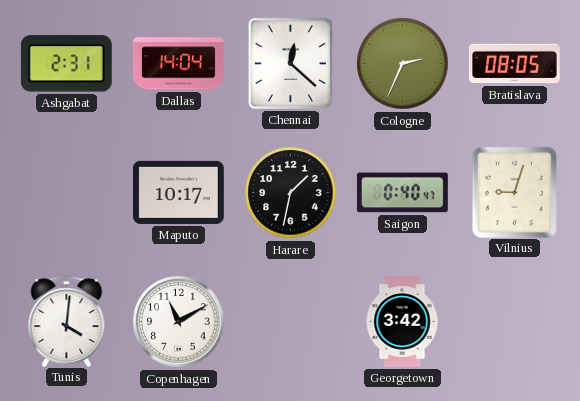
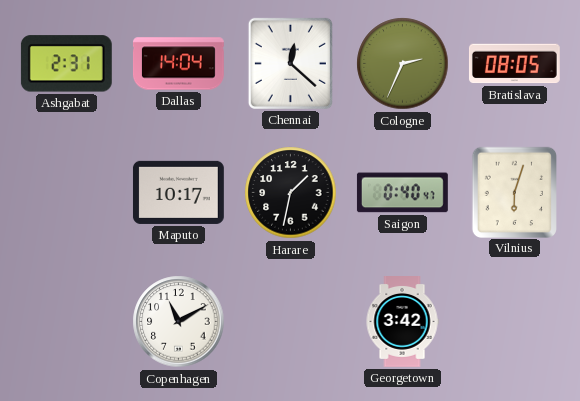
Vilnius: 9:03 -> 6:03
Tunis: 4:01 -> none
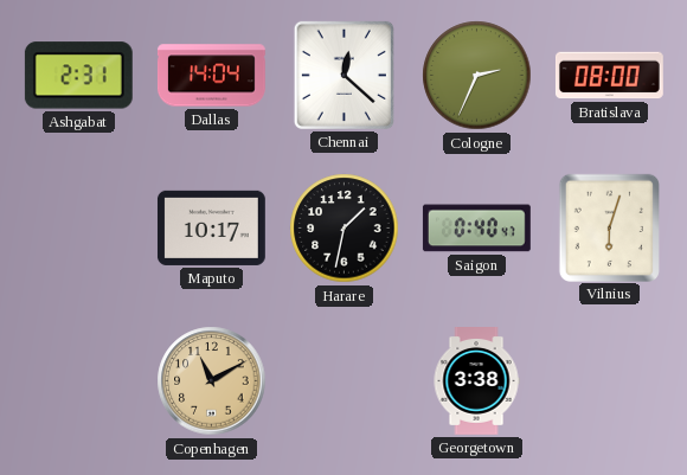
Bratislava: 08:05 -> 08:00
Copenhagen dial: white -> champagne
Georgetown: 3:42 -> 3:38
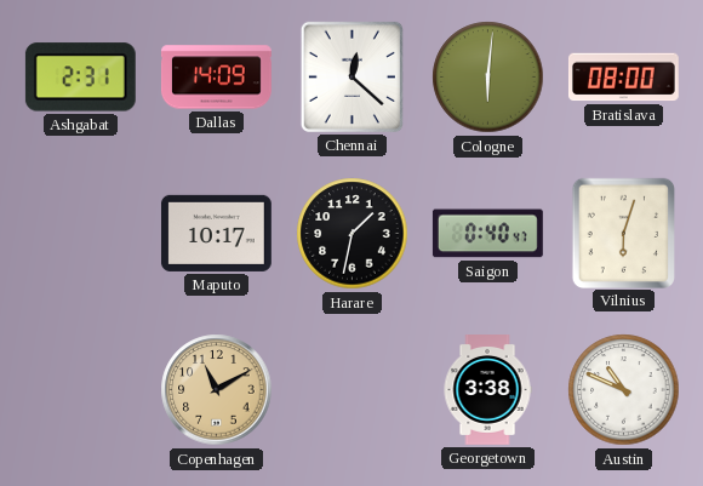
Dallas: 14:04 -> 14:09
Cologne: 2:34 -> 6:01
Austin: none -> 10:49
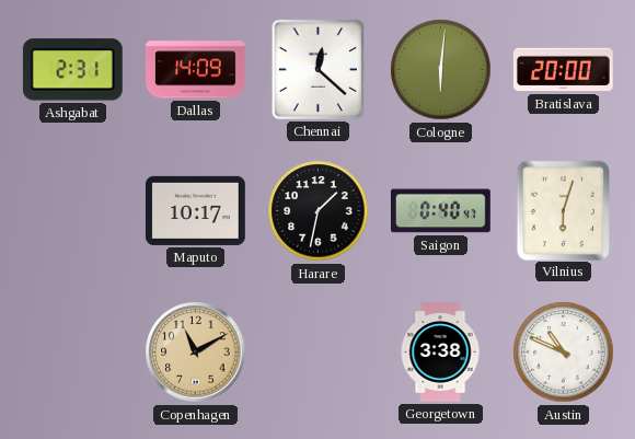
Bratislava: 08:00 -> 20:00
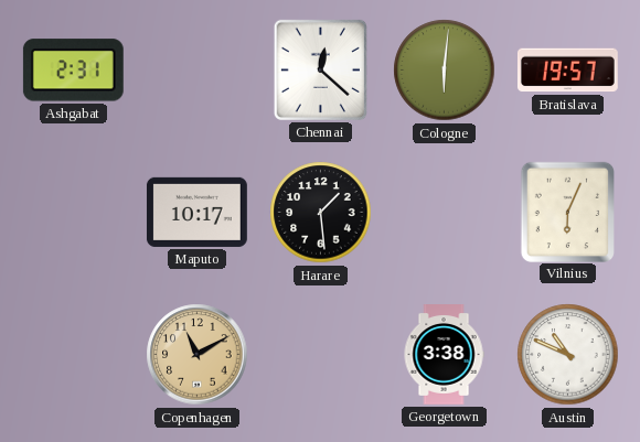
Dallas: 14:09 -> none
Bratislava: 20:00 -> 19:57
Harare: 1:32 -> 1:29
Saigon: 0:40 -> none
Vilnius: 6:03 -> 6:04
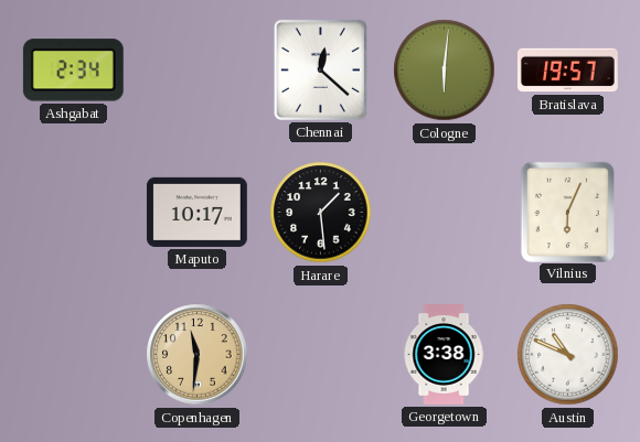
Ashgabat: 2:31 -> 2:34
Copenhagen: 11:10 -> 11:31
